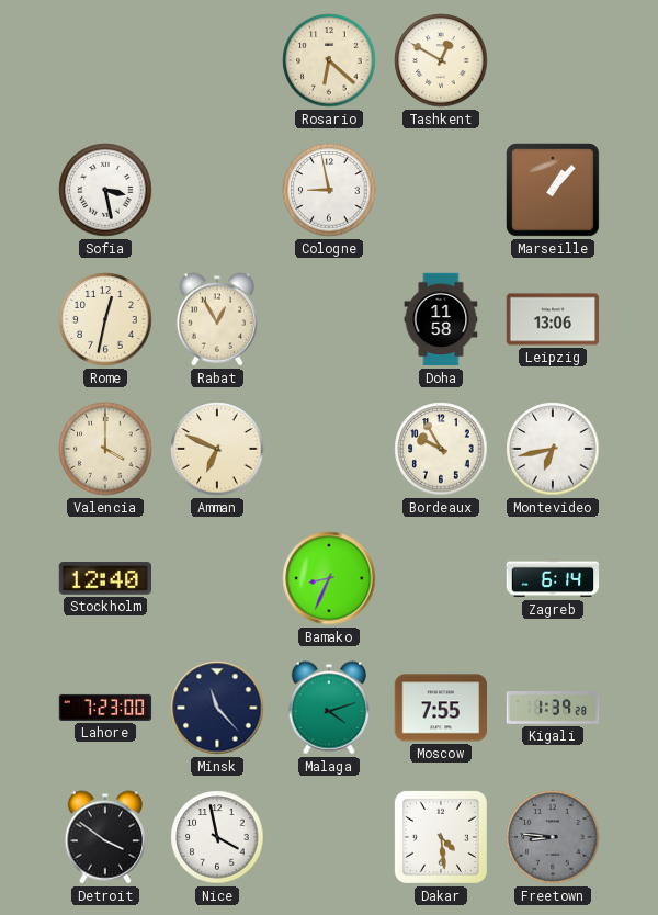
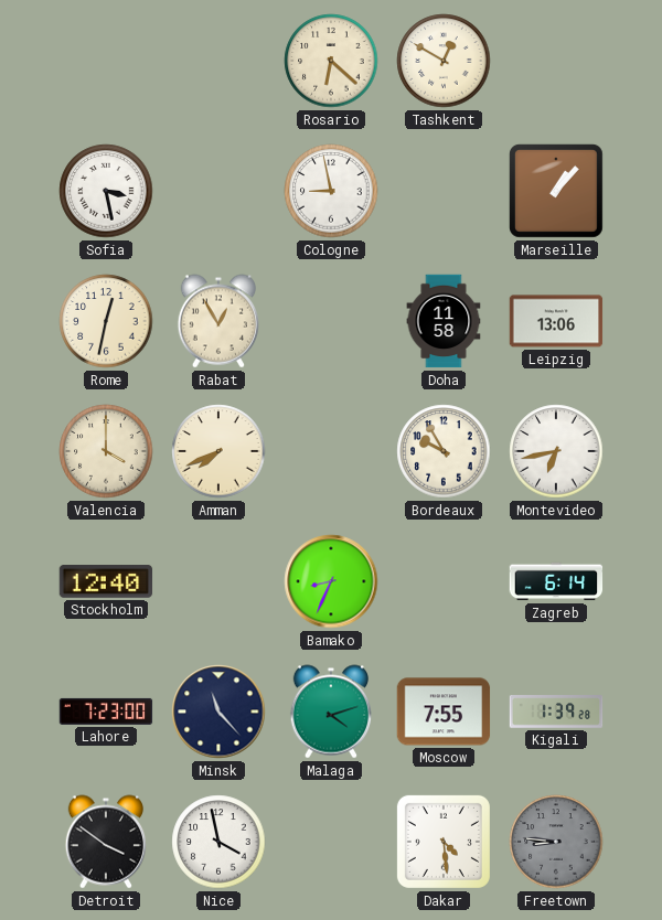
Amman: 6:49 -> 7:41
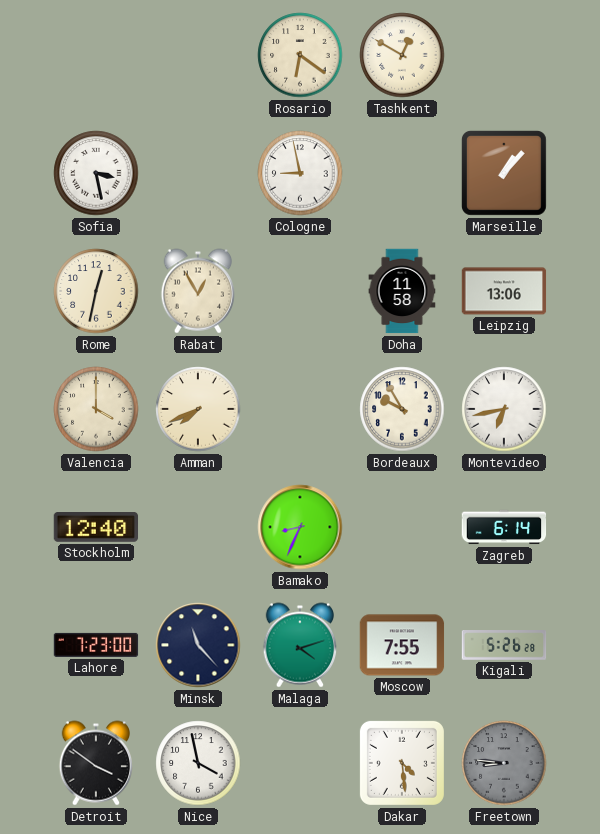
Rosario: 6:22 -> 6:21
Kigali: 1:39 -> 5:26
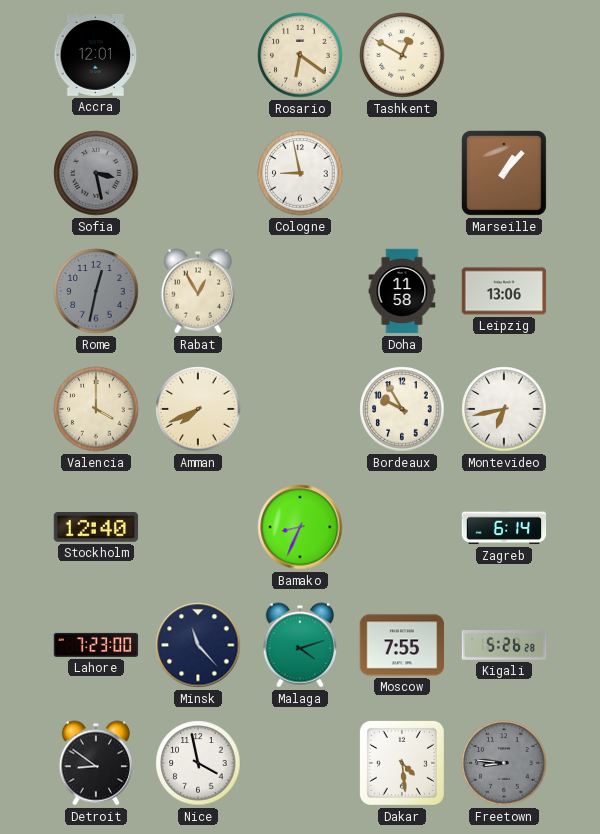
Accra: none -> 12:01
Sofia dial: white -> grey
Rome dial: cream -> grey
Detroit: 3:51 -> 8:51
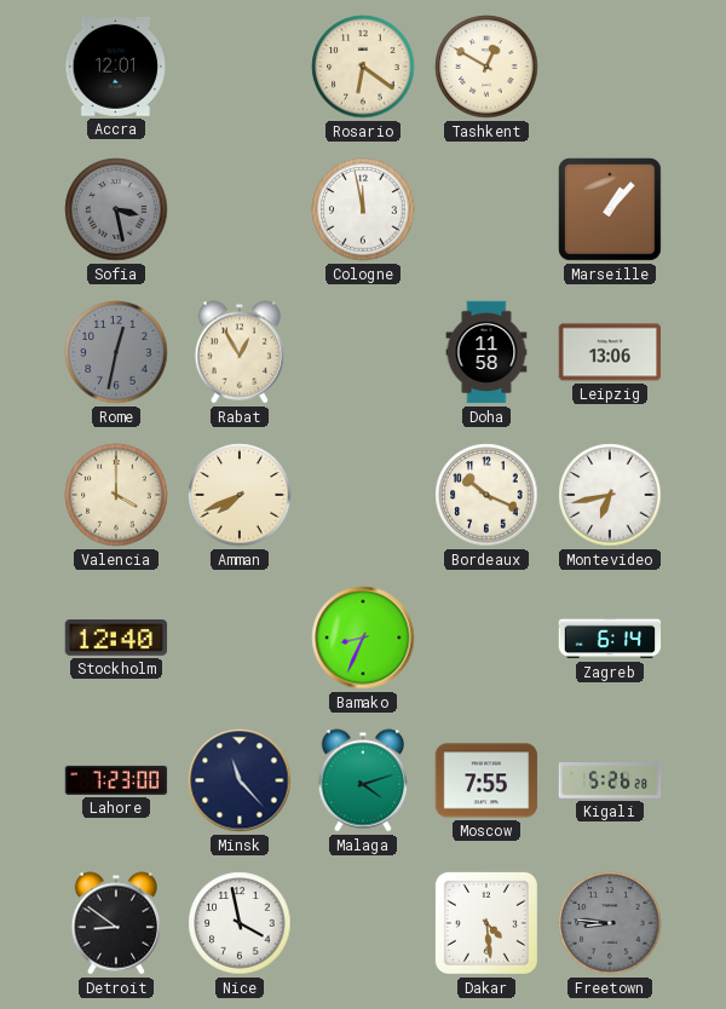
Cologne: 8:58 -> 11:58
Bordeaux: 9:55 -> 10:19
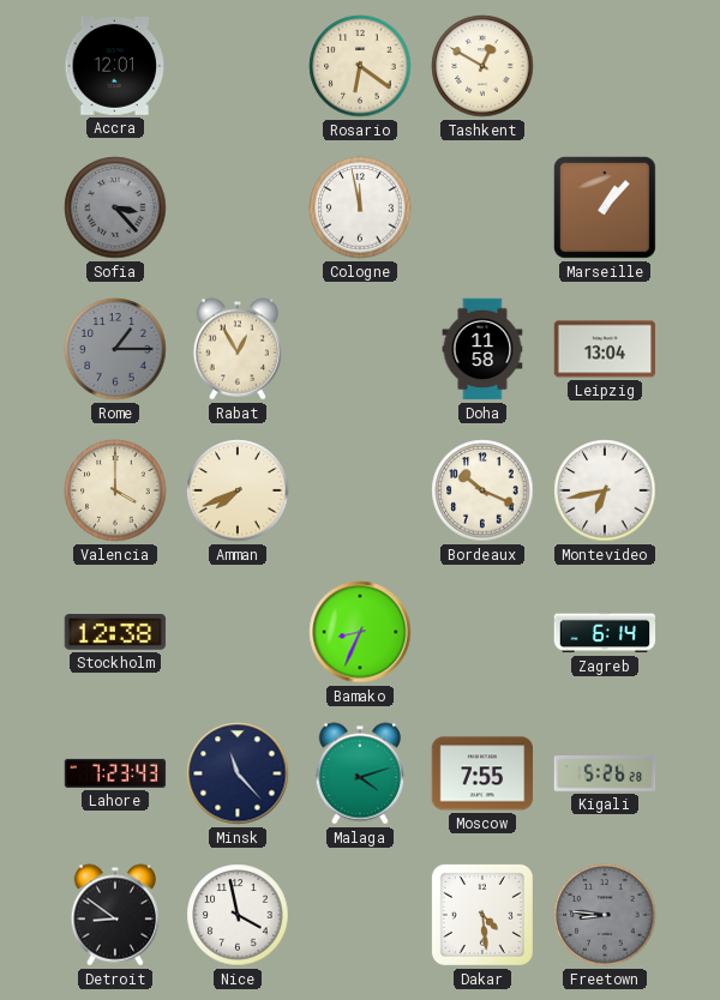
Sofia: 3:28 -> 3:23
Rome: 12:32 -> 1:15
Leipzig: 13:06 -> 13:04
Stockholm: 12:40 -> 12:38
Lahore: 7:23:00 -> 7:23:43
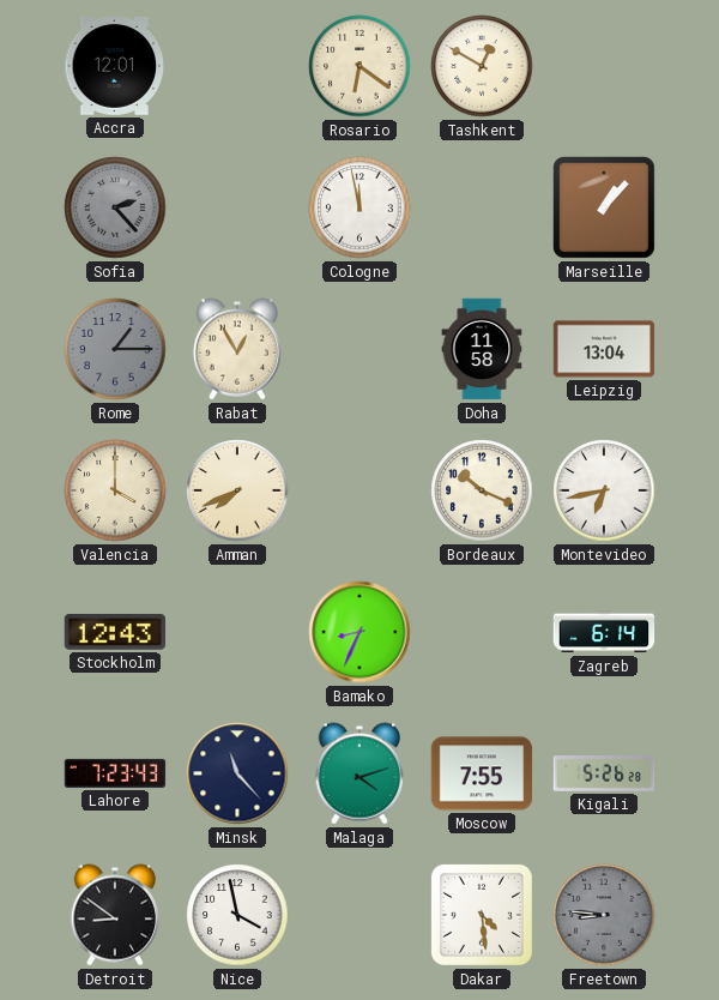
Sofia: 3:23 -> 2:23
Stockholm: 12:38 -> 12:43
